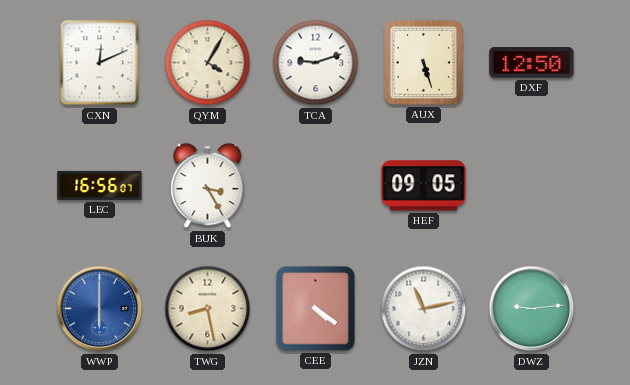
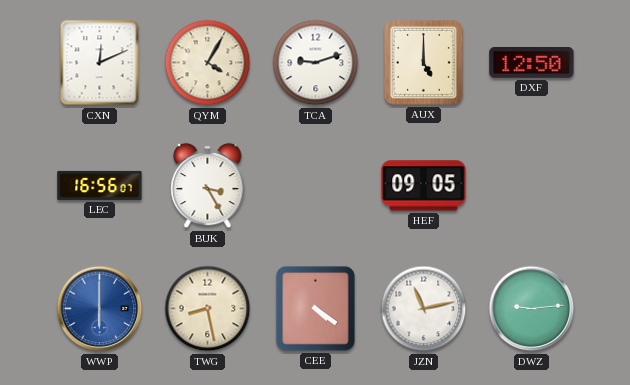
AUX: 5:27 -> 5:00
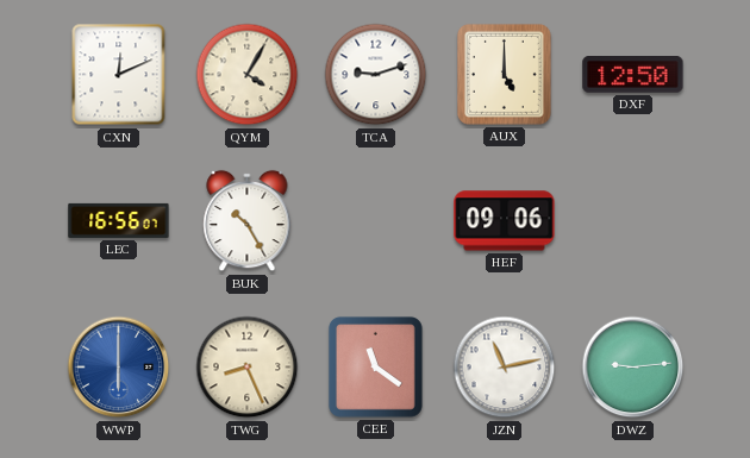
BUK: 3:25 -> 10:25
HEF: 09:05 -> 09:06
TWG: 8:28 -> 8:26
CEE: 4:21 -> 11:21
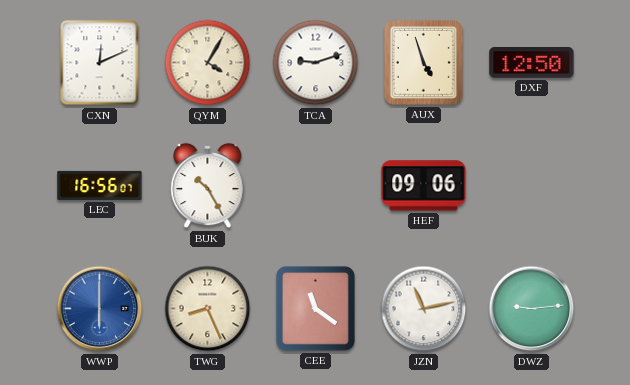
AUX: 5:00 -> 4:57
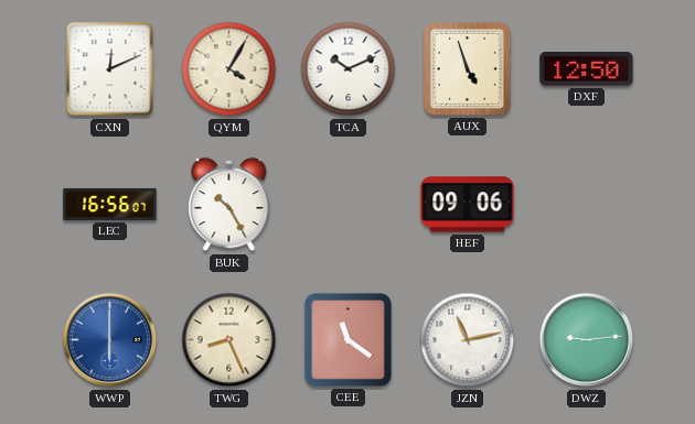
TCA: 9:12 -> 10:11
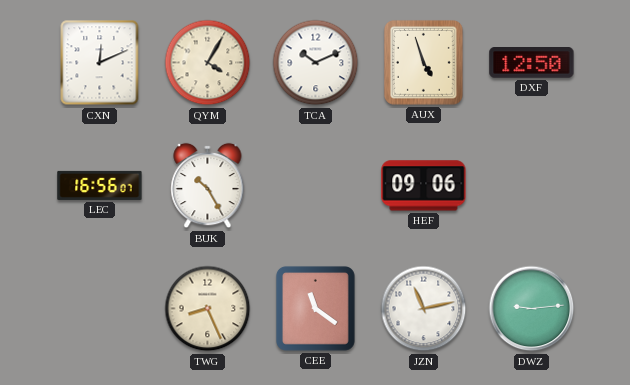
WWP: 6:00 -> none
